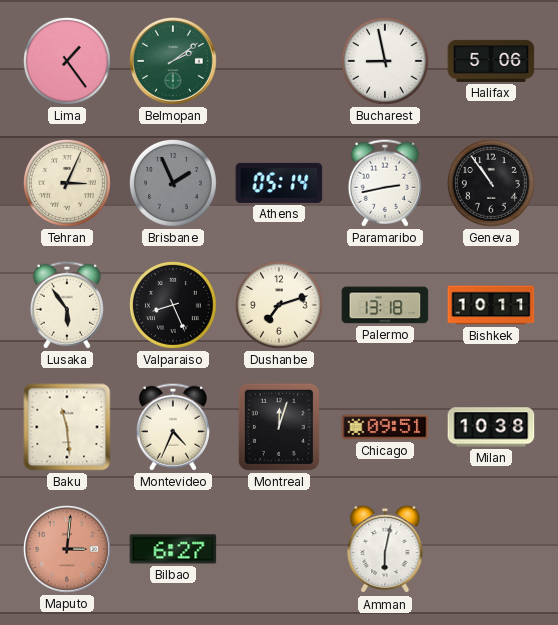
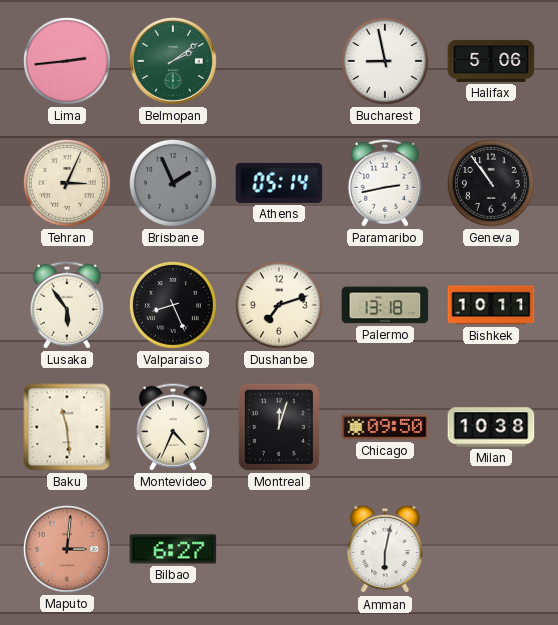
Lima: 1:24 -> 2:44
Chicago: 09:51 -> 09:50
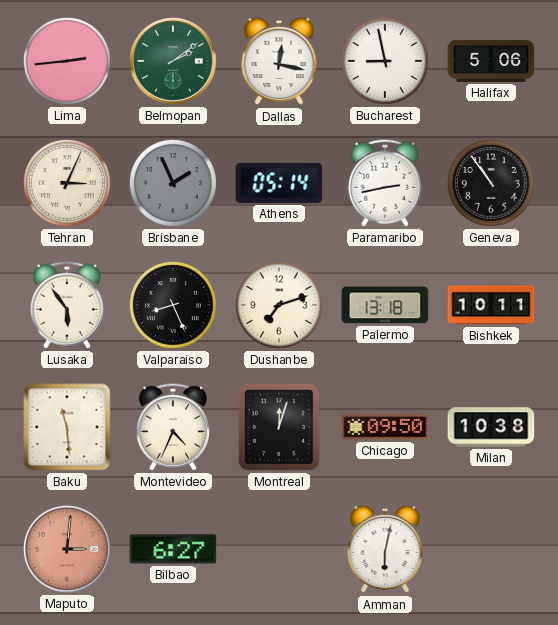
Dallas: none -> 12:17
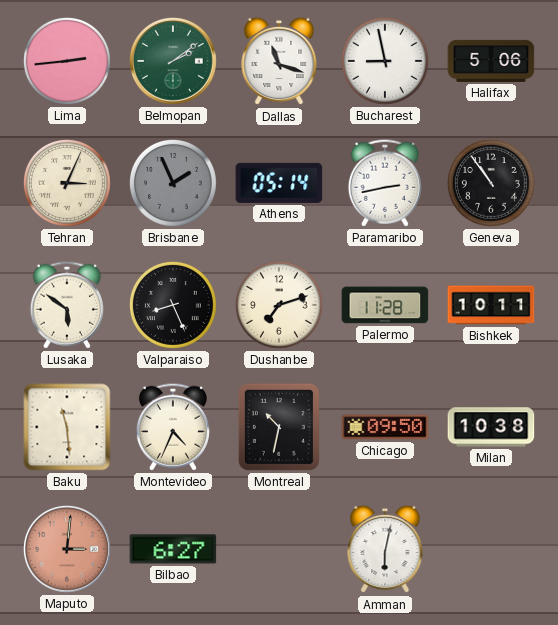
Dallas: 12:17 -> 11:18
Lusaka: 5:54 -> 5:51
Palermo: 13:18 -> 11:28
Montreal: 12:03 -> 10:32
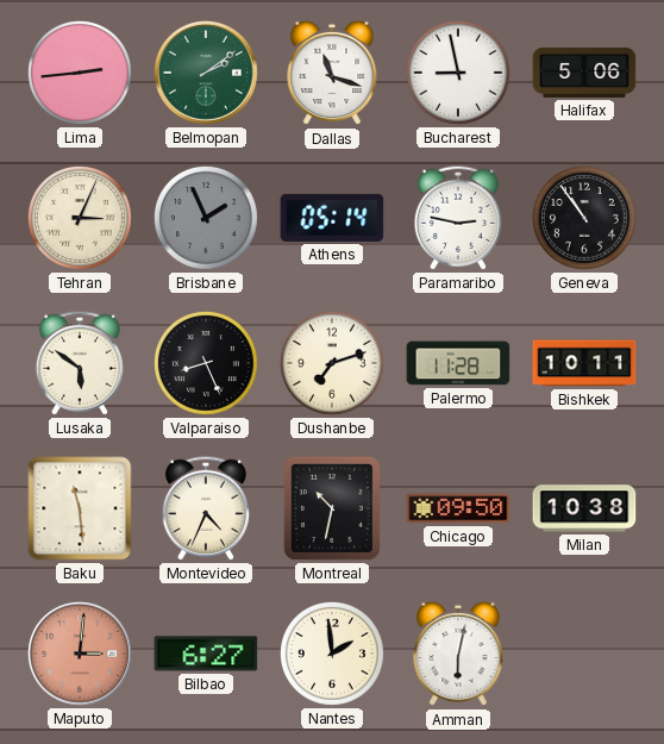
Paramaribo: 2:43 -> 2:47
Nantes: none -> 1:59
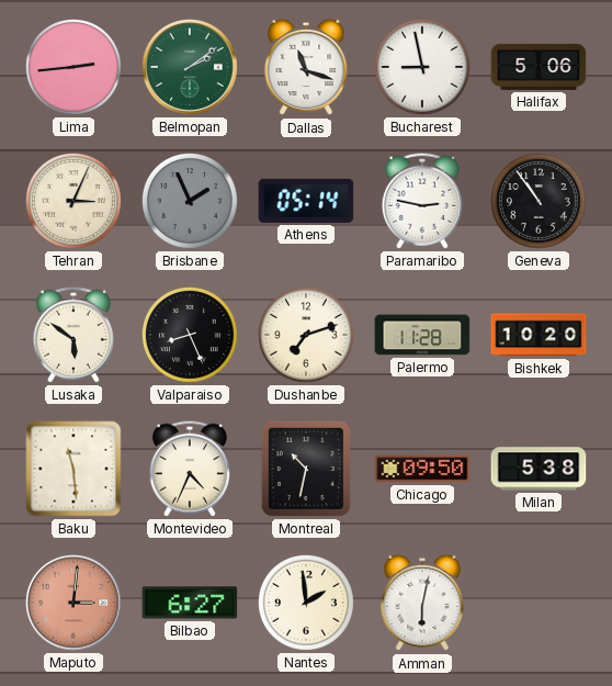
Bishkek: 10:11 -> 10:20
Milan: 10:38 -> 5:38
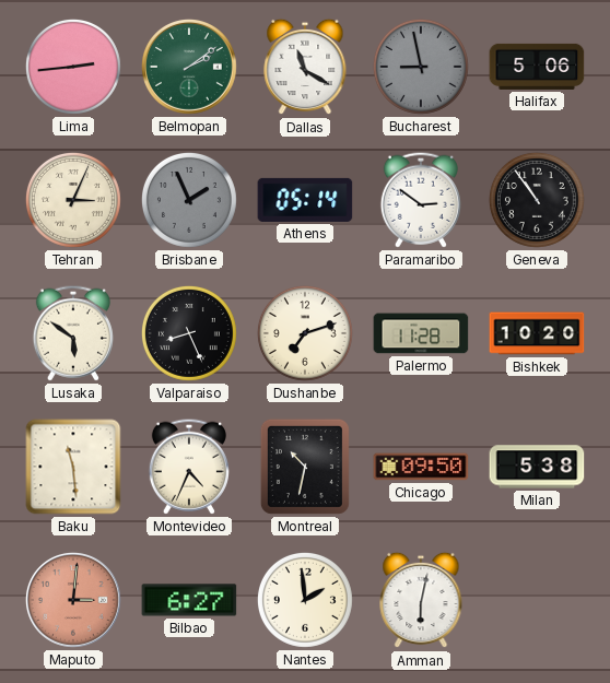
Dallas: 11:18 -> 11:20
Bucharest dial: white -> grey
Paramaribo: 2:47 -> 2:51
